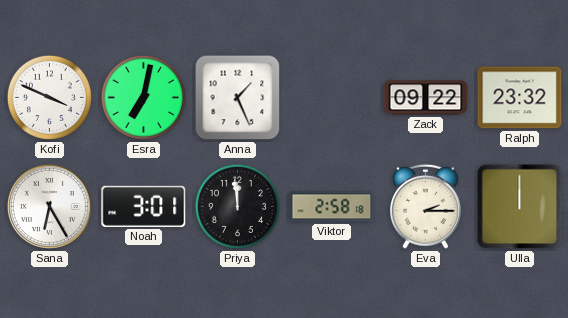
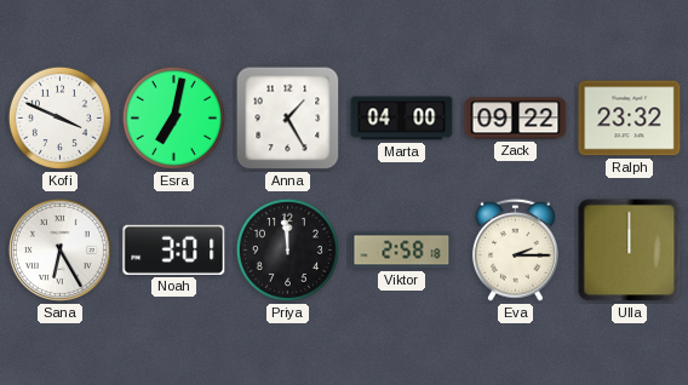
Anna: 1:26 -> 1:25
Marta: none -> 04:00
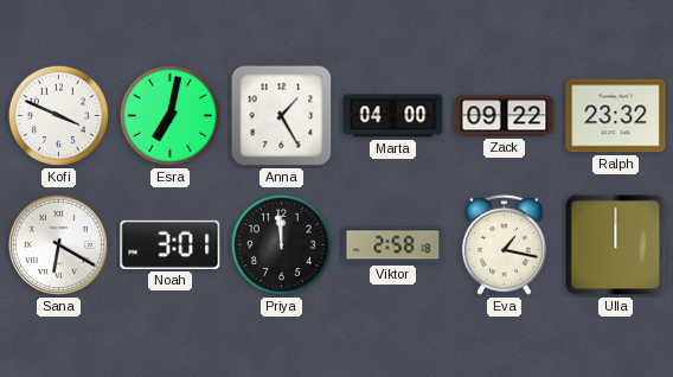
Sana: 6:25 -> 6:20
Eva: 2:15 -> 1:17
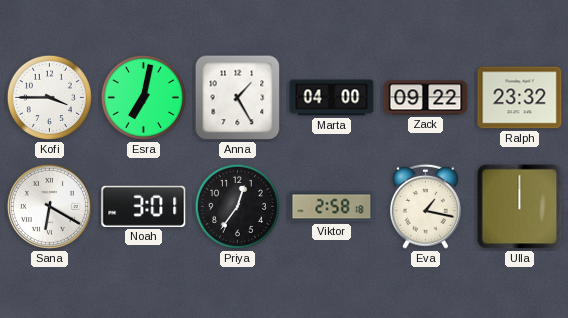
Kofi: 3:49 -> 3:45
Priya: 11:59 -> 12:36
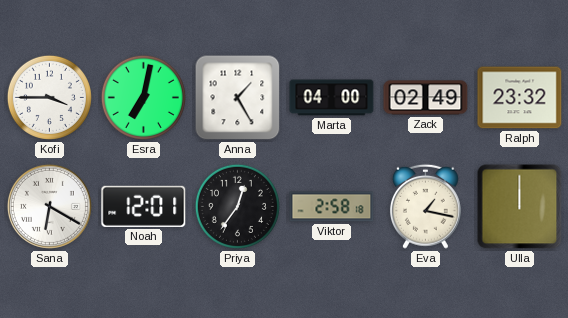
Zack: 09:22 -> 02:49
Noah: 3:01 -> 12:01
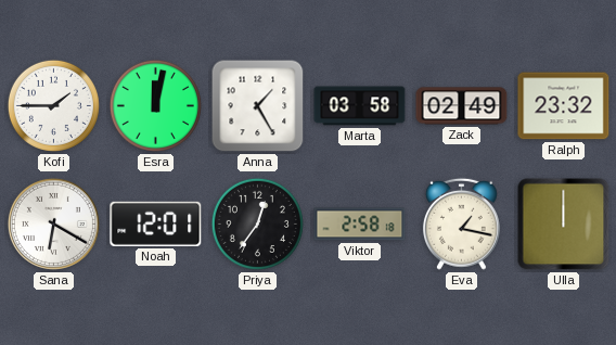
Kofi: 3:45 -> 1:45
Esra: 7:02 -> 12:02
Marta: 04:00 -> 03:58
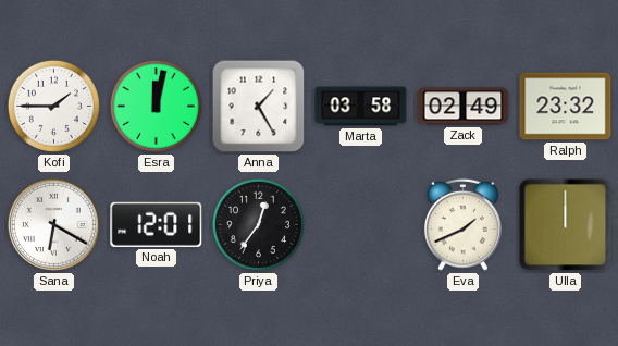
Viktor: 2:58 -> none
Eva: 1:17 -> 1:41
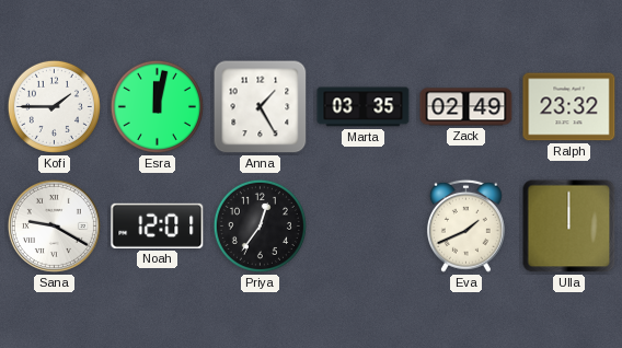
Marta: 03:58 -> 03:35
Sana: 6:20 -> 9:20
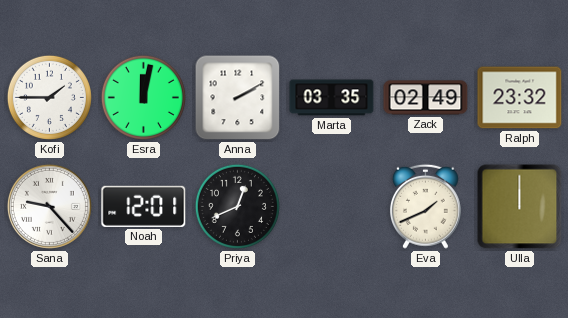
Anna: 1:25 -> 2:10
Sana: 9:20 -> 9:23
Priya: 12:36 -> 12:41
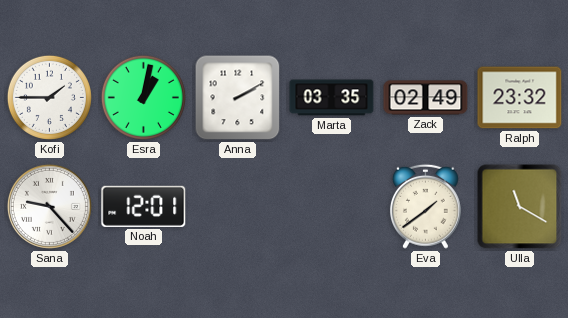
Esra: 12:02 -> 1:02
Priya: 12:41 -> none
Eva: 1:41 -> 1:39
Ulla: 12:00 -> 11:20
